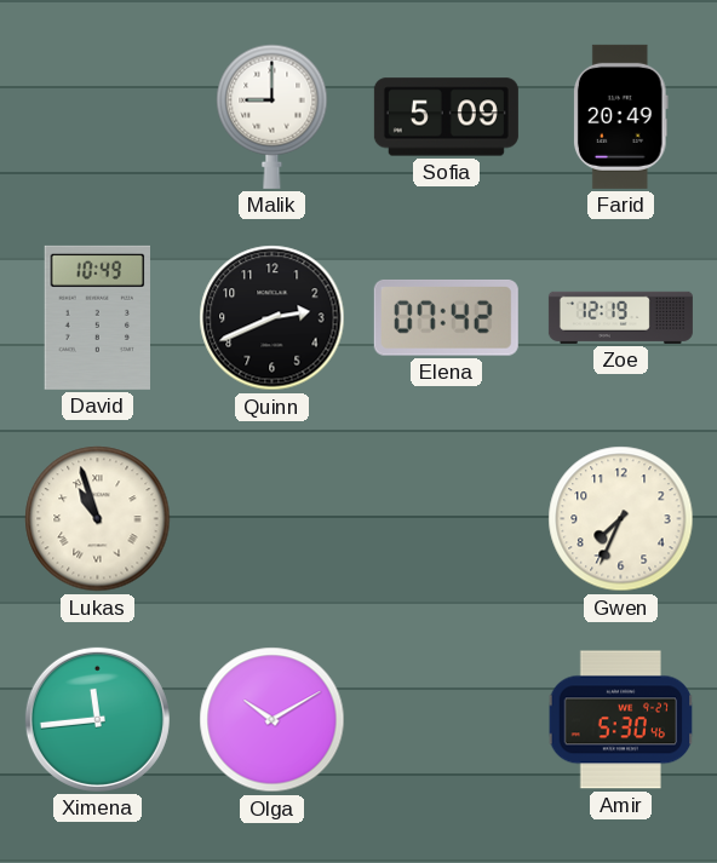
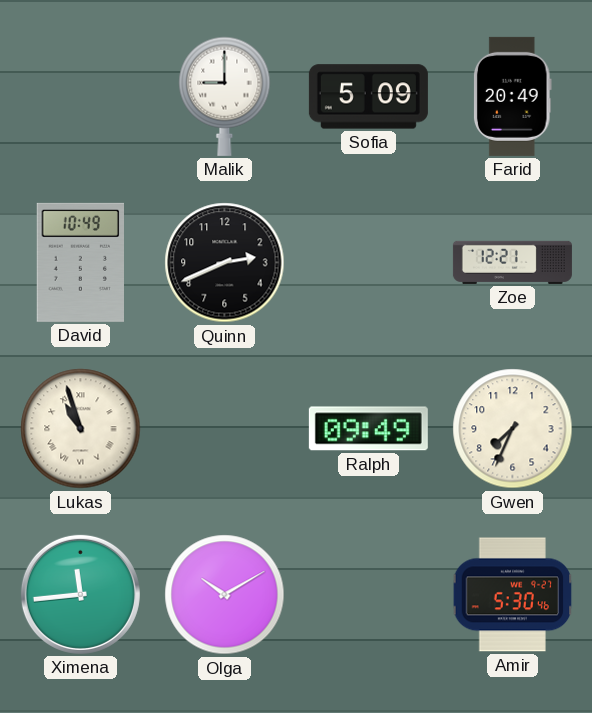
Elena: 07:42 -> none
Zoe: 12:19 -> 12:21
Ralph: none -> 09:49
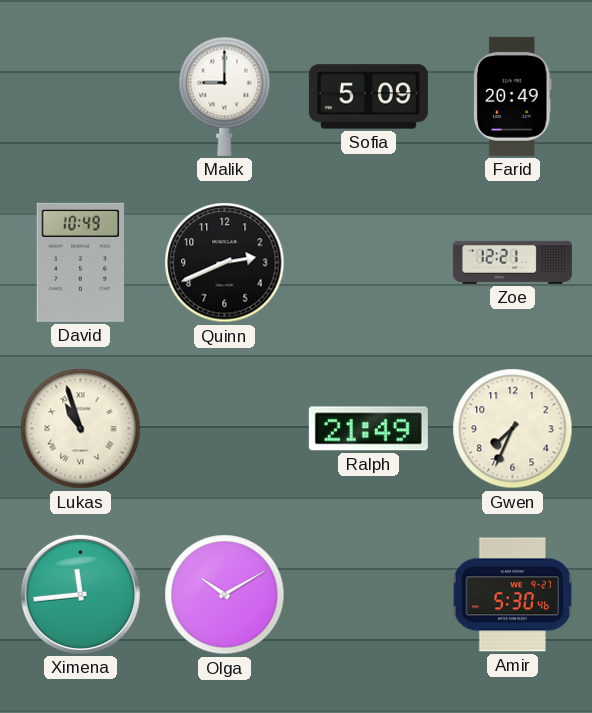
Ralph: 09:49 -> 21:49
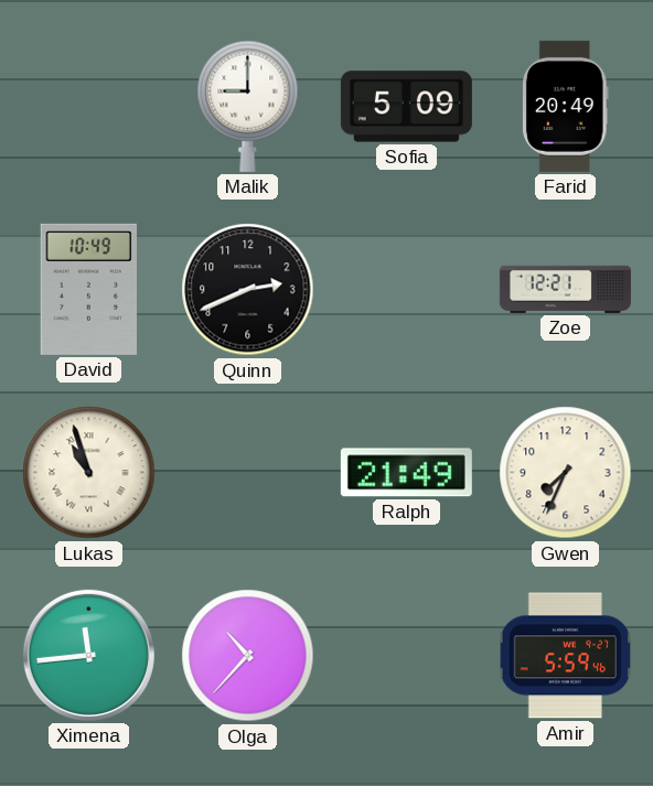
Olga: 10:10 -> 10:37
Amir: 5:30 -> 5:59
